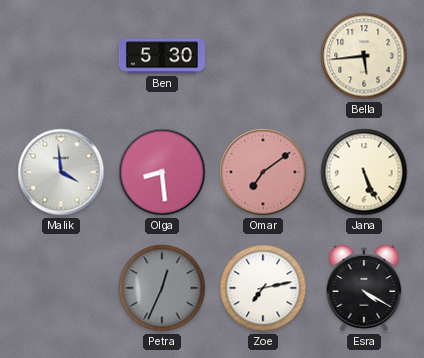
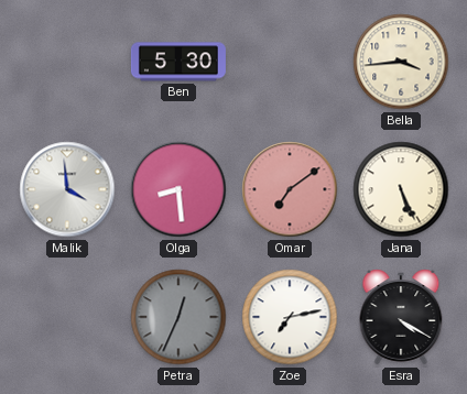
Bella: 5:44 -> 3:44
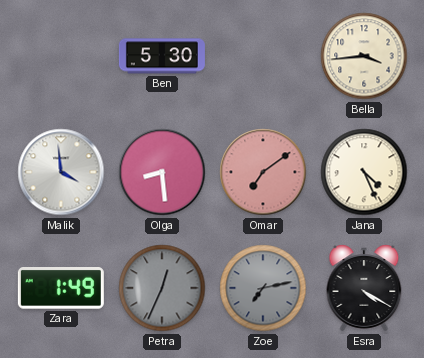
Jana: 5:26 -> 4:26
Zara: none -> 1:49
Zoe dial: white -> grey
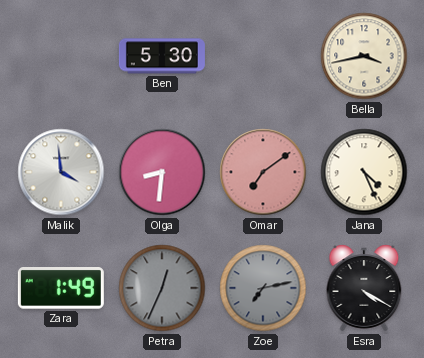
Bella: 3:44 -> 3:43
Olga: 8:29 -> 8:31
